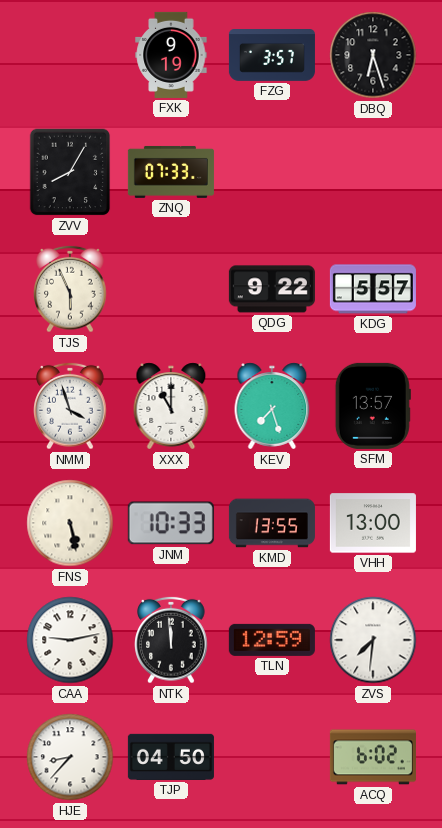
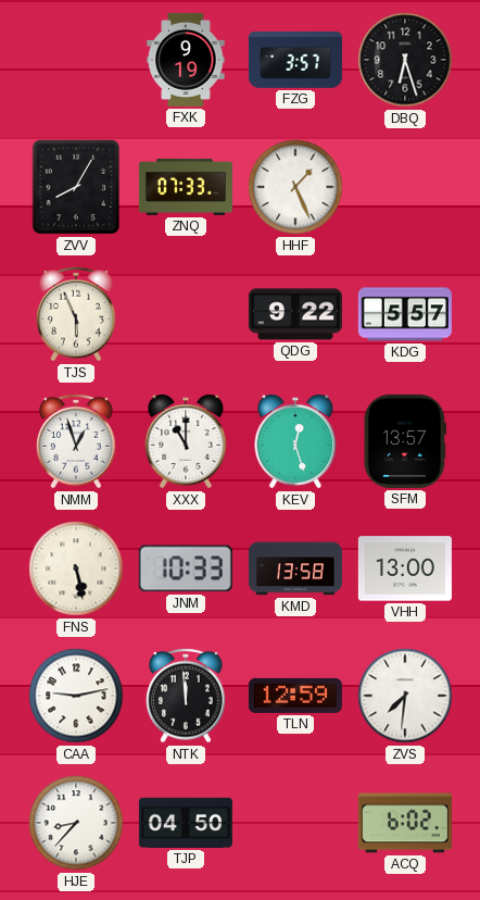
HHF: none -> 1:26
NMM: 3:57 -> 12:57
KEV: 7:27 -> 12:27
KMD: 13:55 -> 13:58
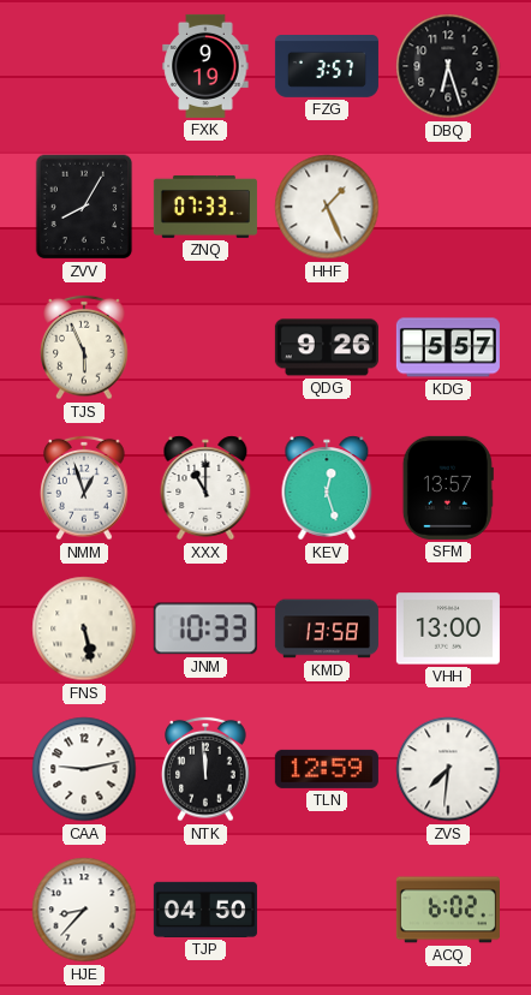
QDG: 9:22 -> 9:26
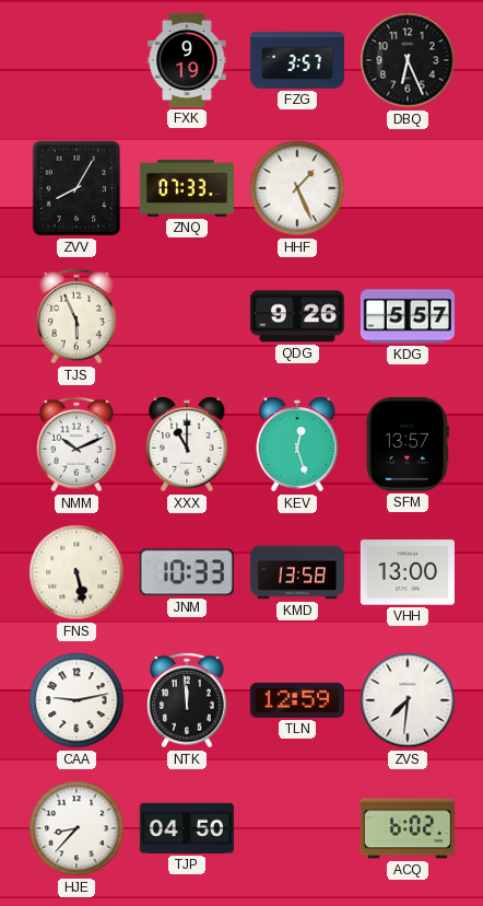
DBQ: 6:27 -> 6:26
NMM: 12:57 -> 10:11
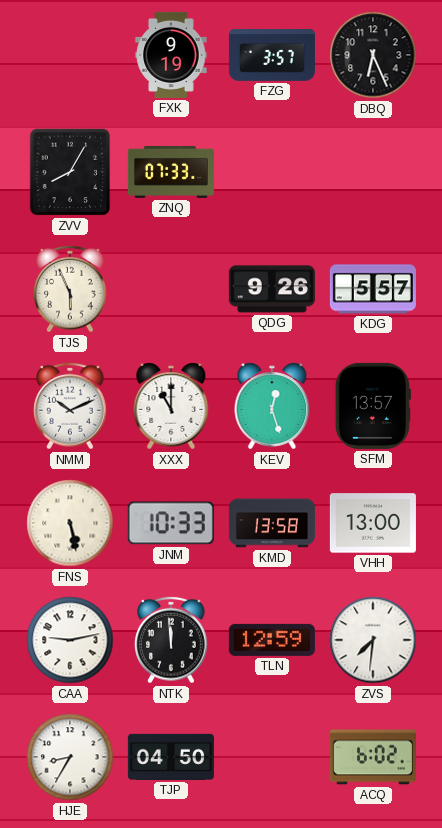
HHF: 1:26 -> none
HJE: 8:37 -> 8:35
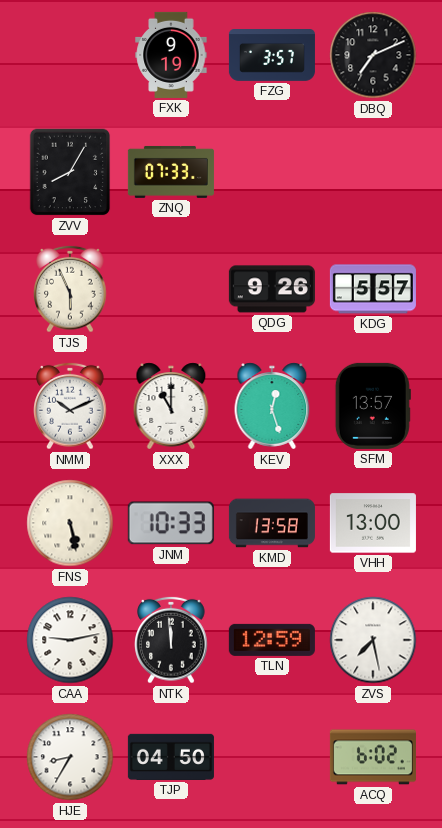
DBQ: 6:26 -> 7:11
ZVS: 7:31 -> 7:28
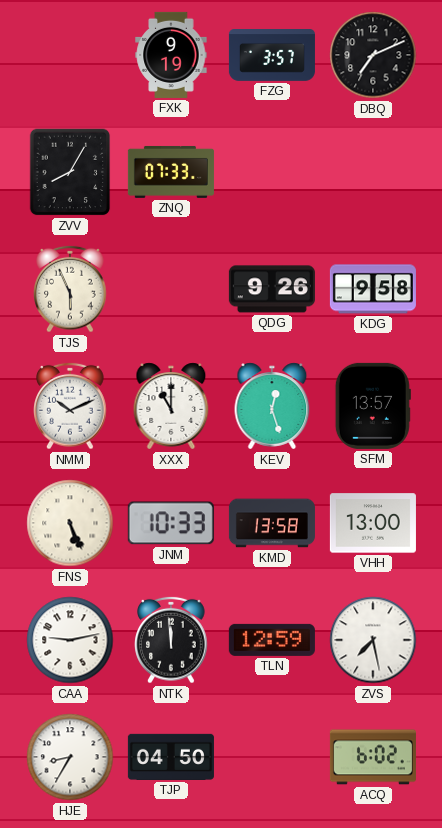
KDG: 5:57 -> 9:58
FNS: 5:28 -> 5:26
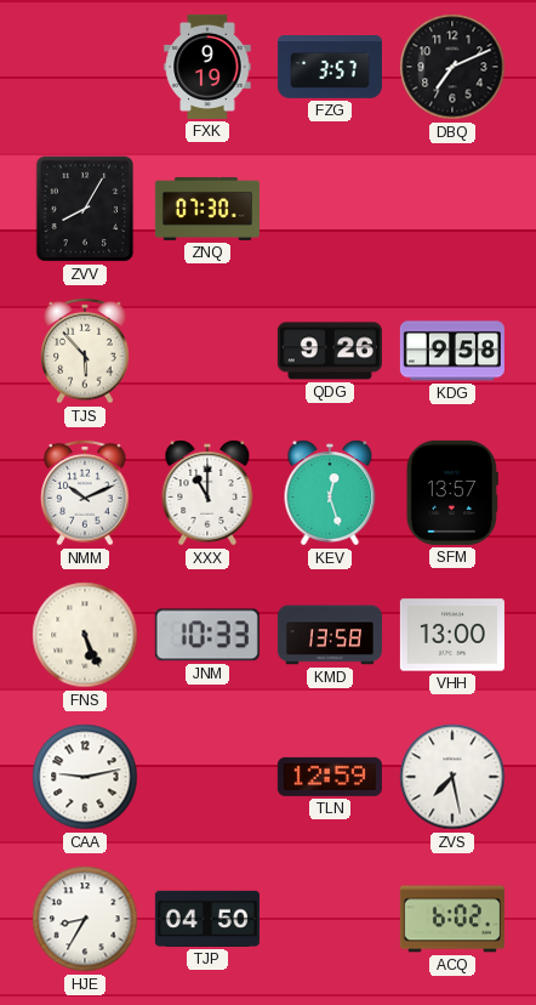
ZNQ: 07:33 -> 07:30
TJS: 5:56 -> 5:53
NTK: 11:59 -> none
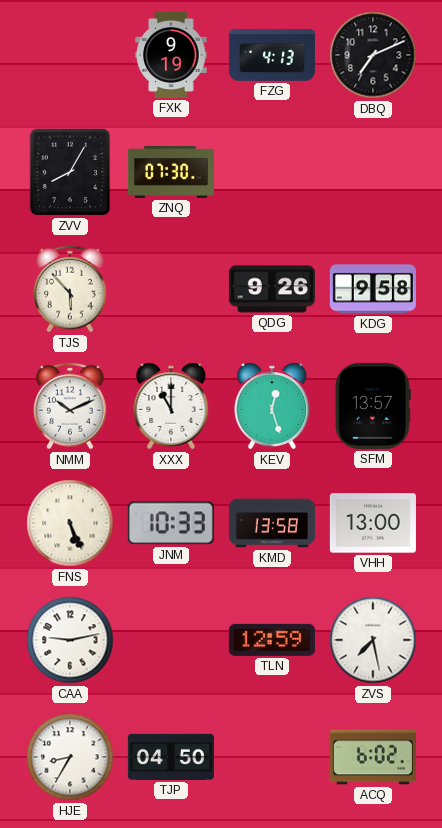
FZG: 3:57 -> 4:13
